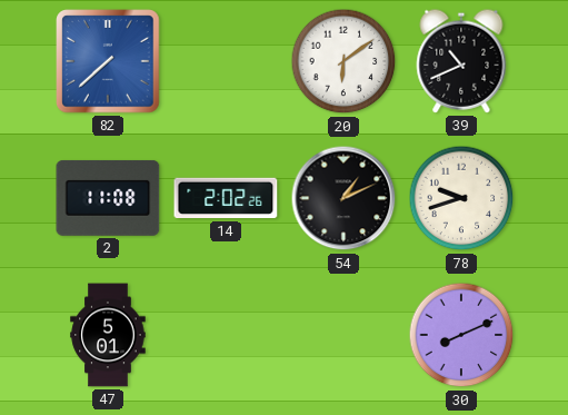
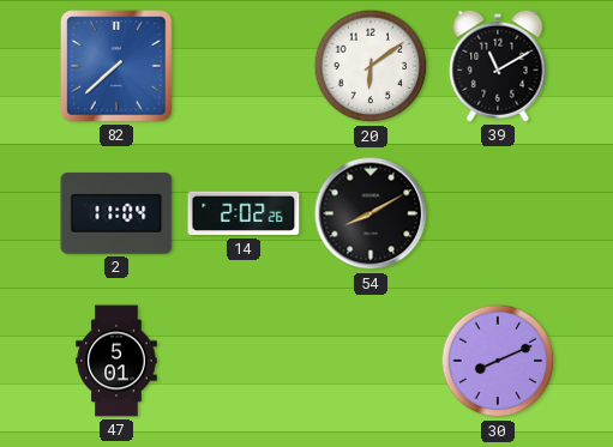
39: 10:41 -> 11:10
2: 11:08 -> 11:04
54: 1:11 -> 8:10
78: 9:42 -> none
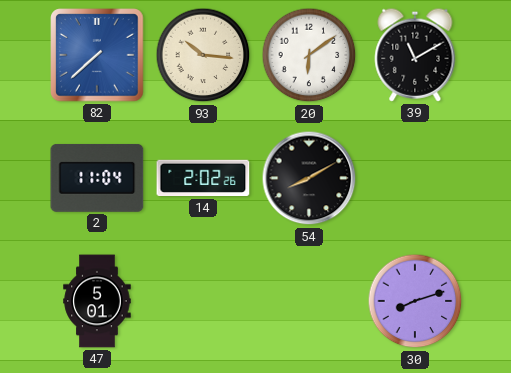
93: none -> 10:16
30: 8:11 -> 8:12
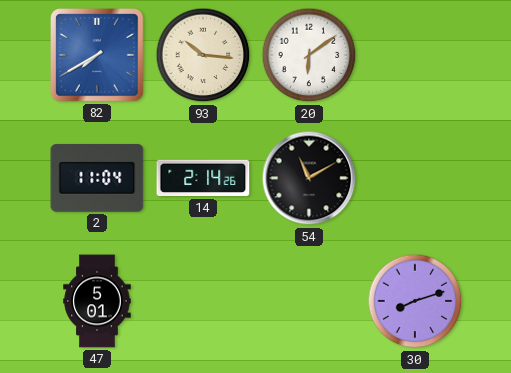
82: 7:38 -> 7:40
39: 11:10 -> none
14: 2:02 -> 2:14
54: 8:10 -> 11:10
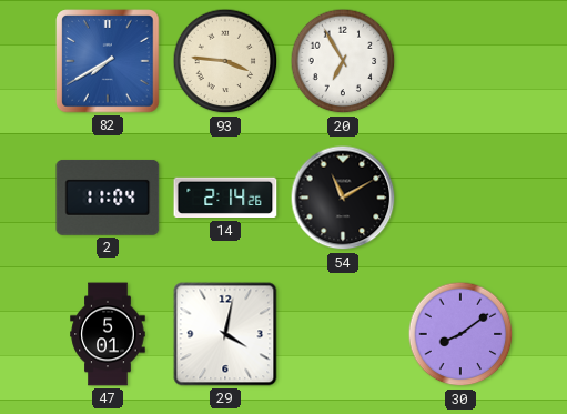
93: 10:16 -> 3:46
20: 6:09 -> 6:55
29: none -> 4:02
30: 8:12 -> 8:09
